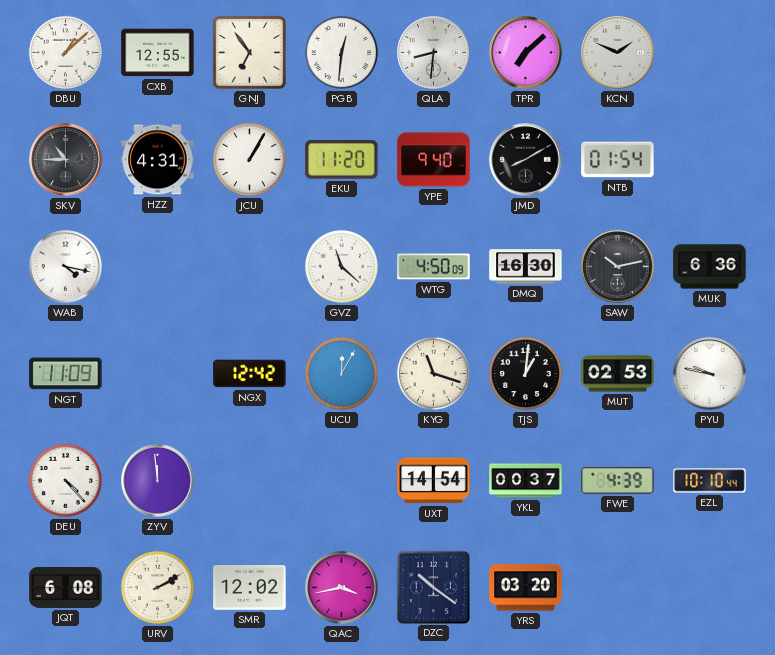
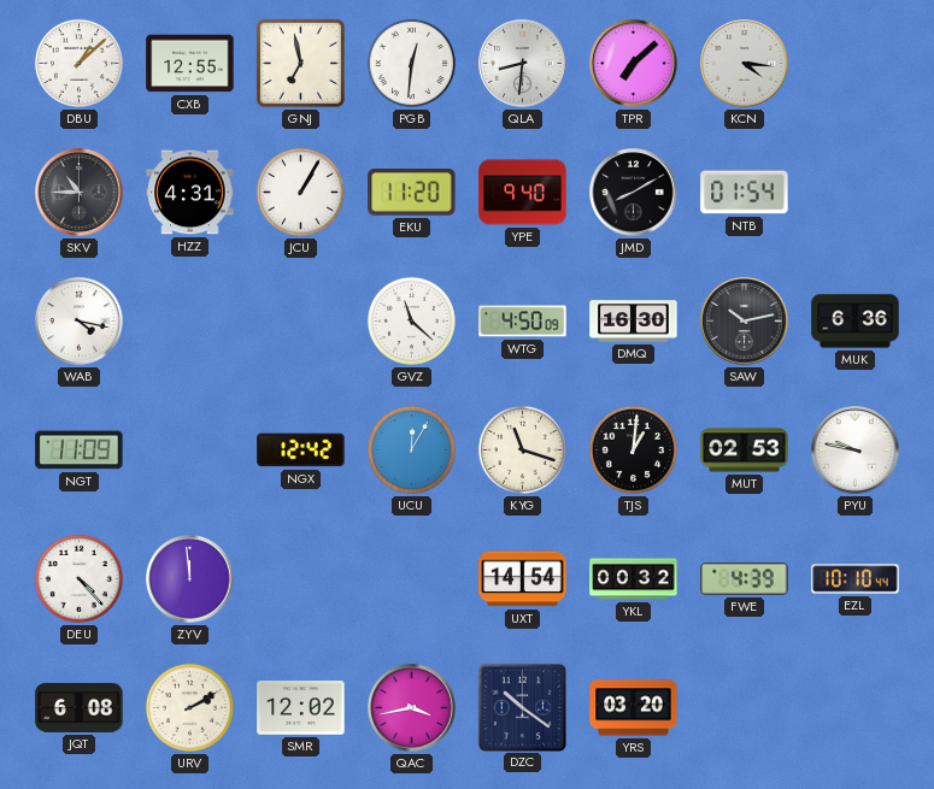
GNJ: 6:54 -> 6:58
KCN: 1:49 -> 4:16
YKL: 00:37 -> 00:32
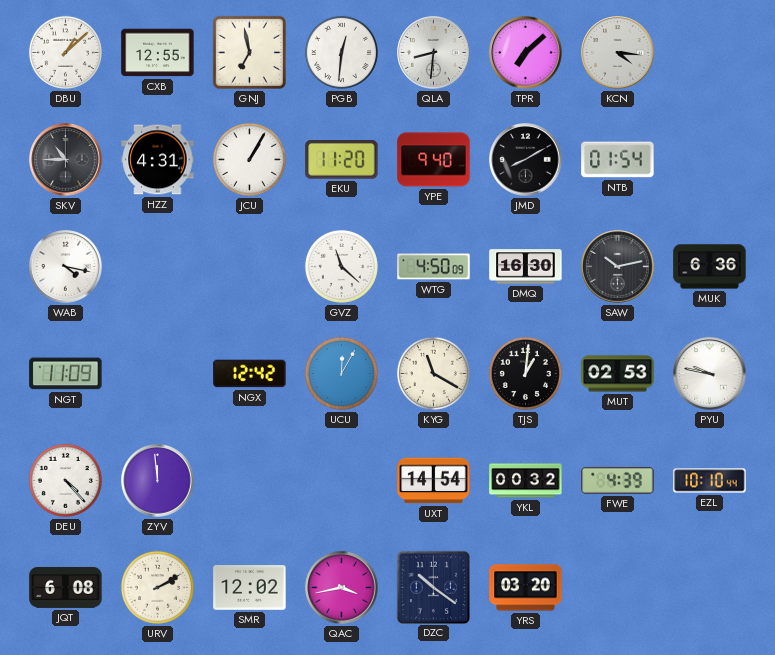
KYG: 11:18 -> 11:20
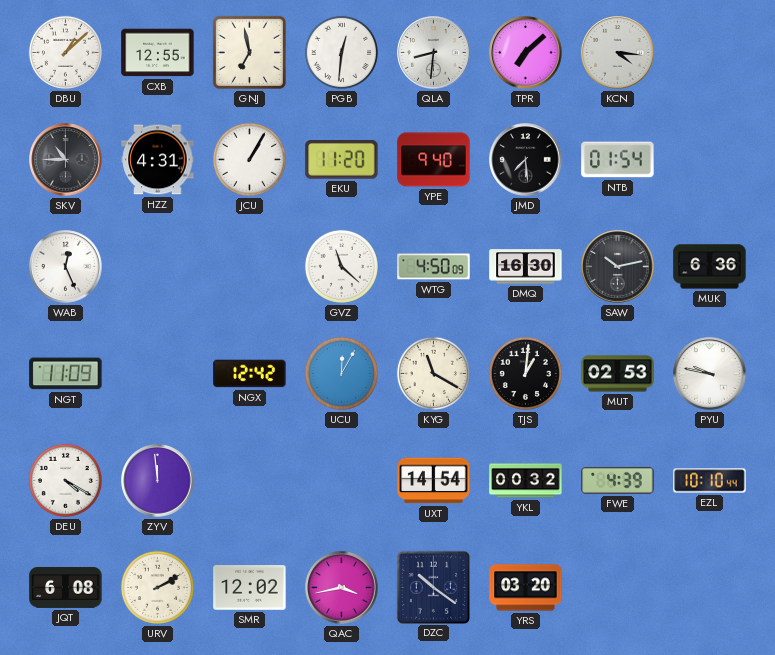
JMD: 8:10 -> 7:29
WAB: 4:17 -> 12:26
DEU: 4:23 -> 4:20
